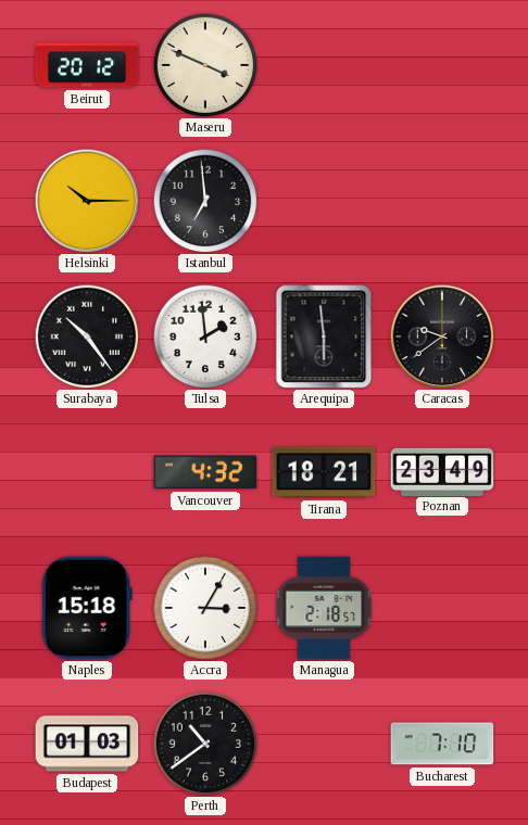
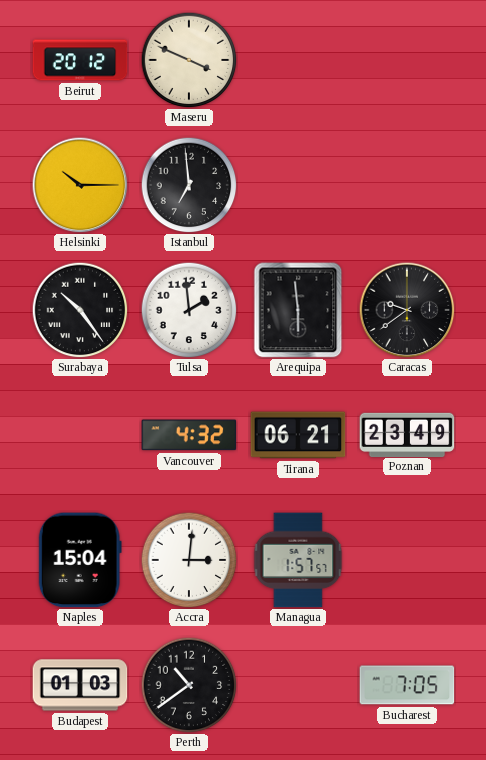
Tirana: 18:21 -> 06:21
Naples: 15:18 -> 15:04
Accra: 3:05 -> 3:01
Managua: 2:18 -> 1:57
Bucharest: 7:10 -> 7:05
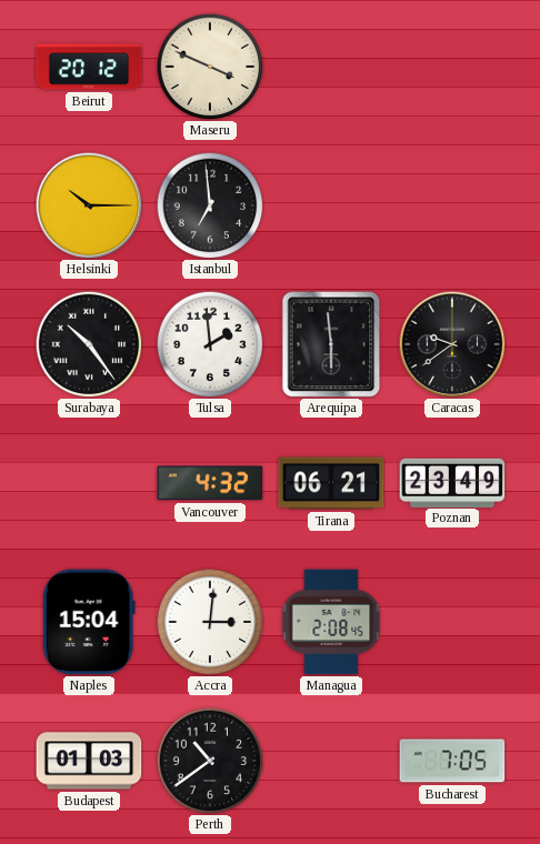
Managua: 1:57 -> 2:08
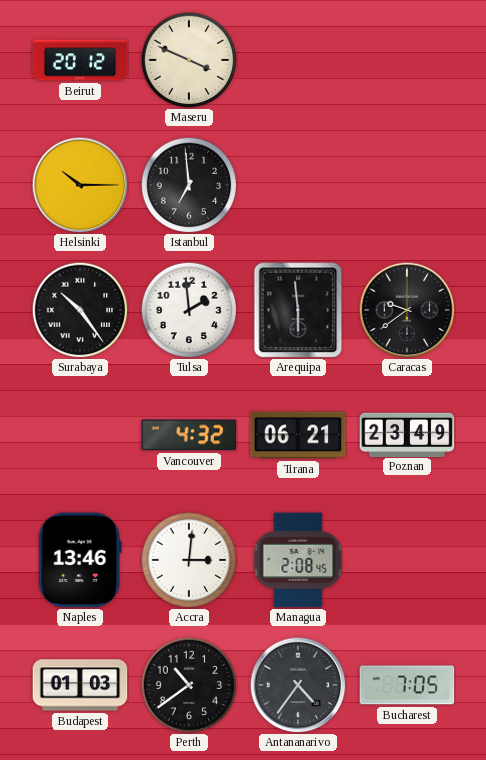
Naples: 15:04 -> 13:46
Antananarivo: none -> 4:36
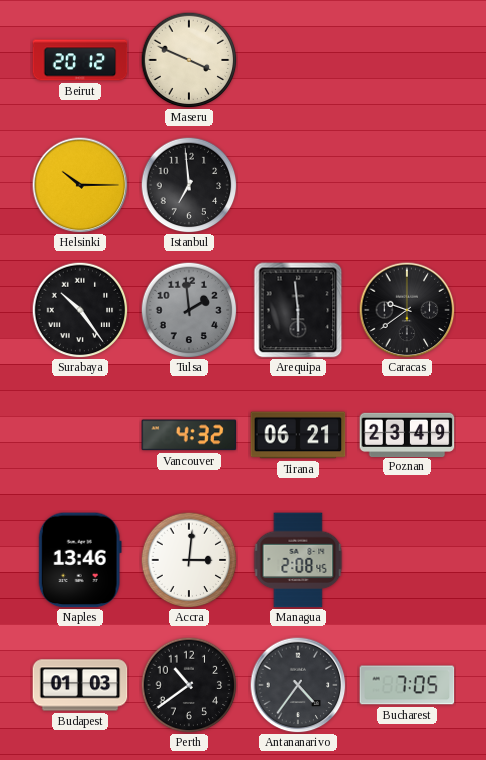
Tulsa dial: white -> grey
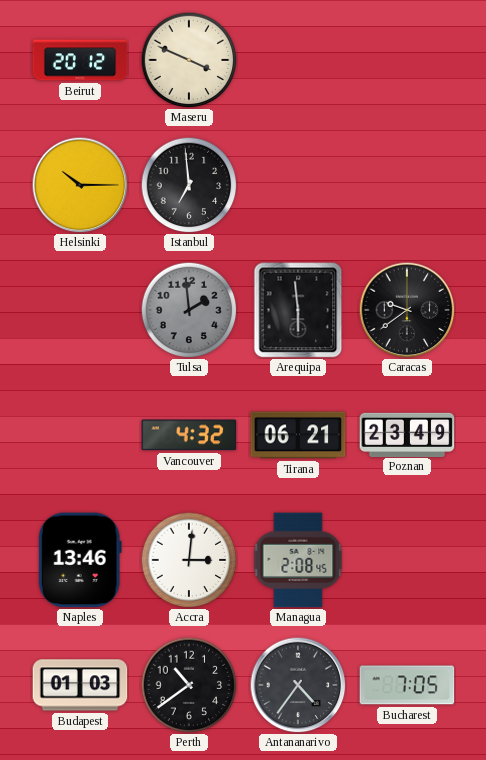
Surabaya: 10:24 -> none
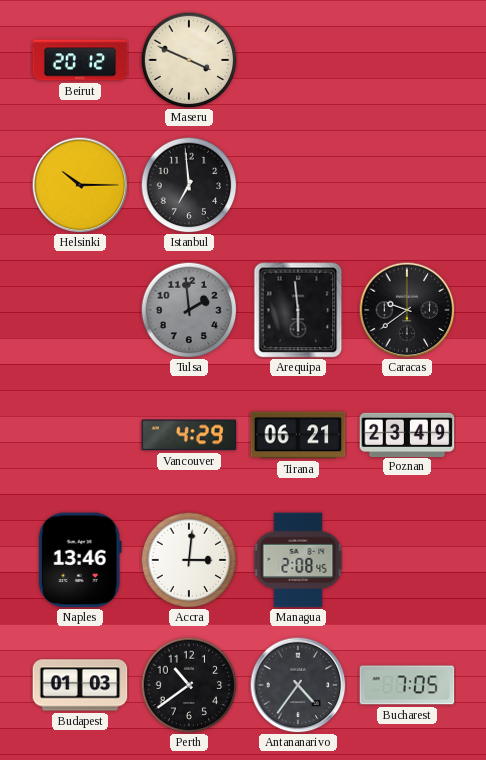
Vancouver: 4:32 -> 4:29
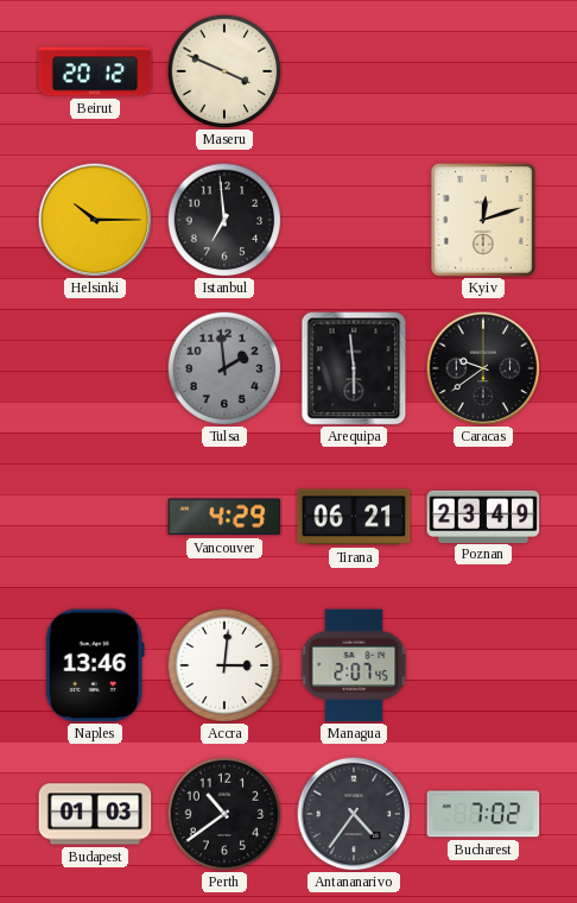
Kyiv: none -> 12:12
Managua: 2:08 -> 2:07
Bucharest: 7:05 -> 7:02
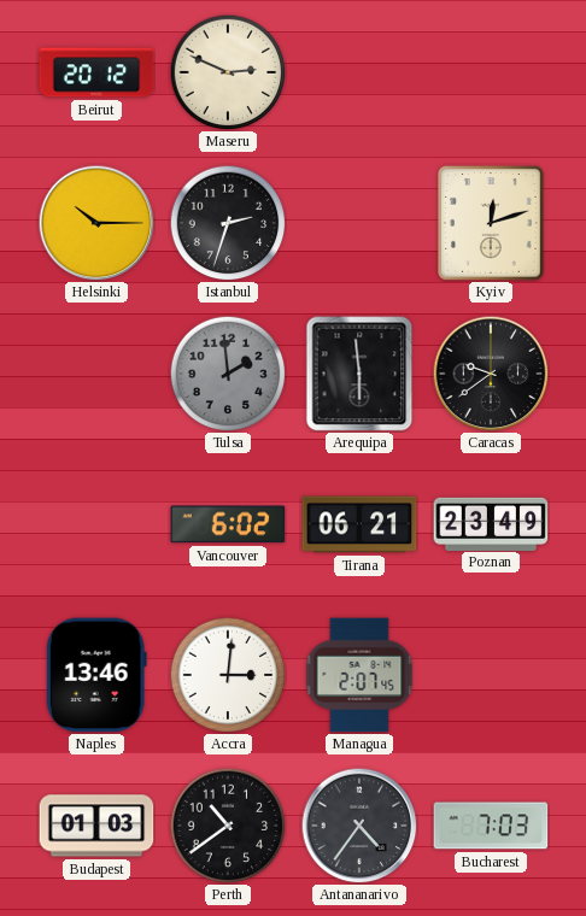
Maseru: 3:49 -> 2:49
Istanbul: 6:59 -> 2:33
Vancouver: 4:29 -> 6:02
Bucharest: 7:02 -> 7:03
